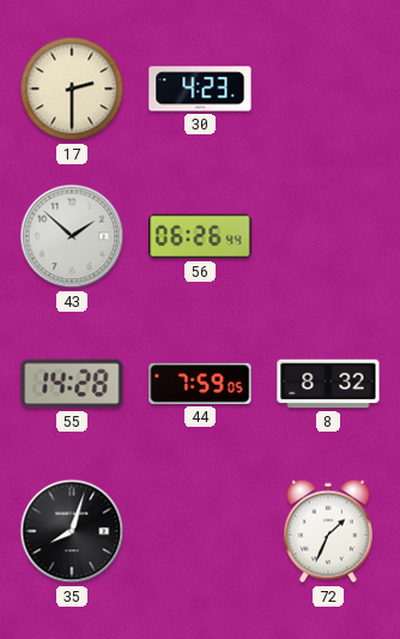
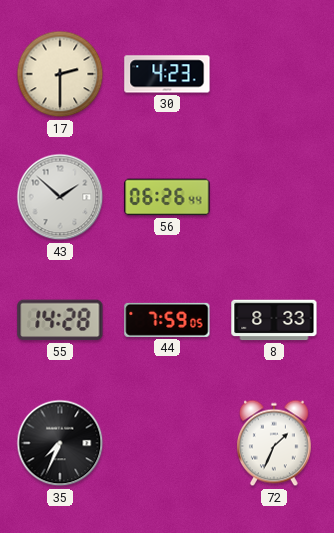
8: 8:32 -> 8:33
35: 8:03 -> 7:34
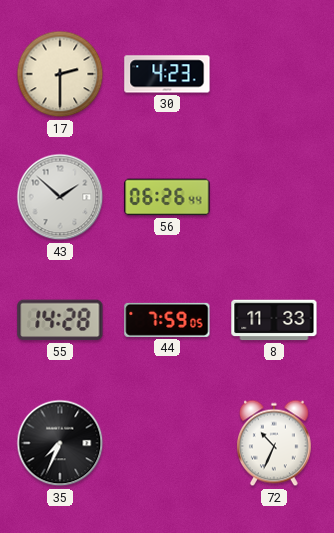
8: 8:33 -> 11:33
72: 1:34 -> 10:34
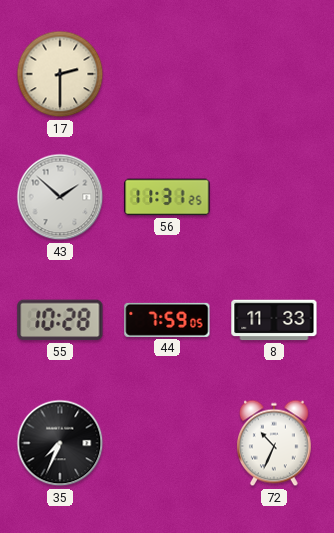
30: 4:23 -> none
56: 06:26 -> 11:31
55: 14:28 -> 10:28
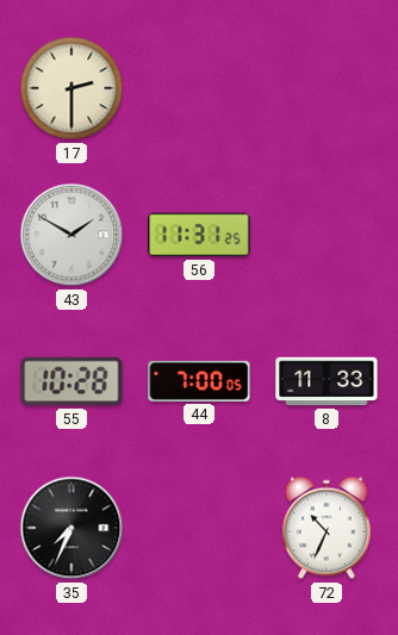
43: 1:52 -> 1:50
44: 7:59 -> 7:00
